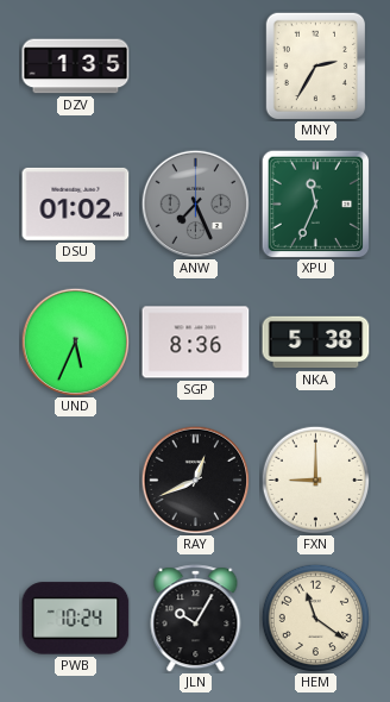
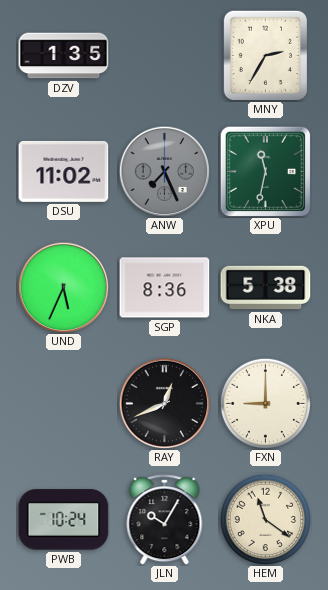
DSU: 01:02 -> 11:02
XPU: 11:34 -> 11:32
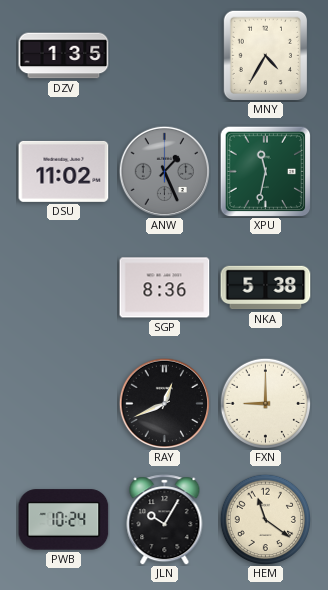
MNY: 2:35 -> 4:35
ANW: 7:26 -> 1:26
UND: 5:34 -> none
